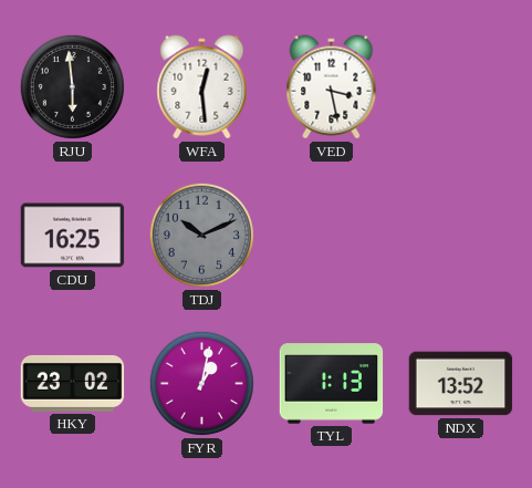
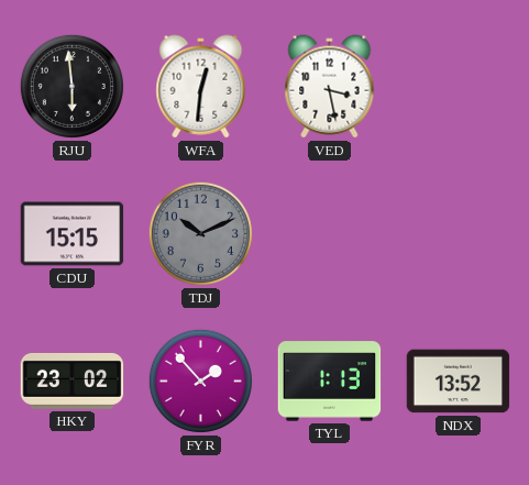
WFA: 12:29 -> 12:31
CDU: 16:25 -> 15:15
FYR: 1:02 -> 1:53
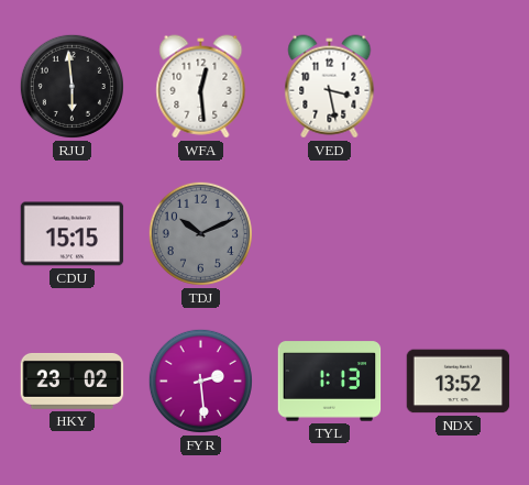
WFA: 12:31 -> 12:29
FYR: 1:53 -> 2:29
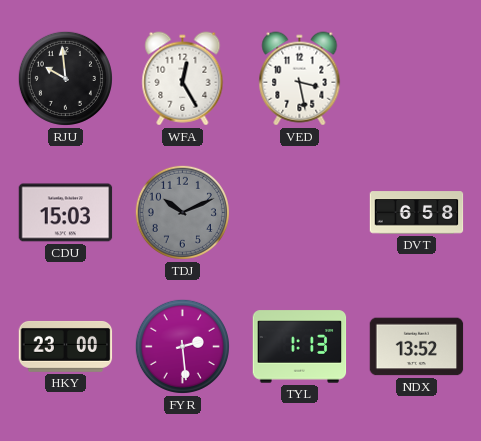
RJU: 5:59 -> 9:59
WFA: 12:29 -> 12:25
CDU: 15:15 -> 15:03
DVT: none -> 6:58
HKY: 23:02 -> 23:00
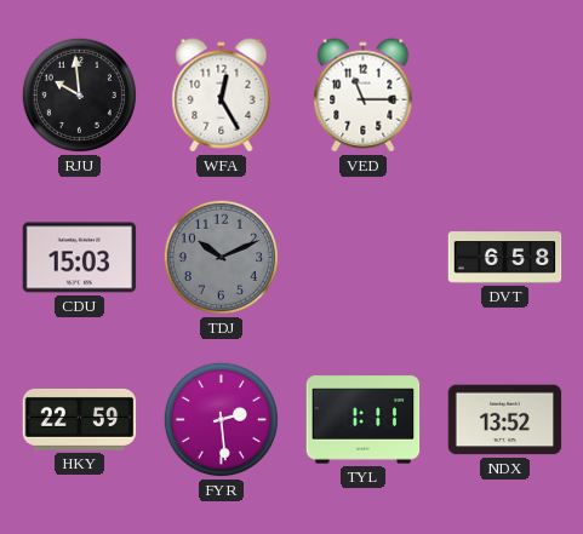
VED: 3:28 -> 11:15
HKY: 23:00 -> 22:59
TYL: 1:13 -> 1:11
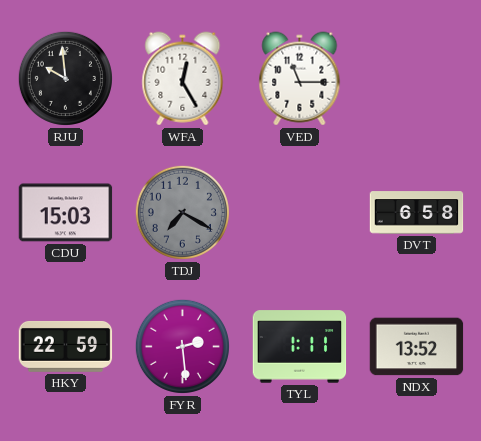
TDJ: 10:11 -> 7:20
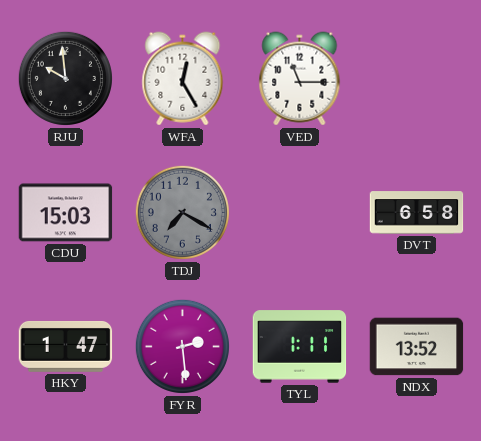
HKY: 22:59 -> 1:47
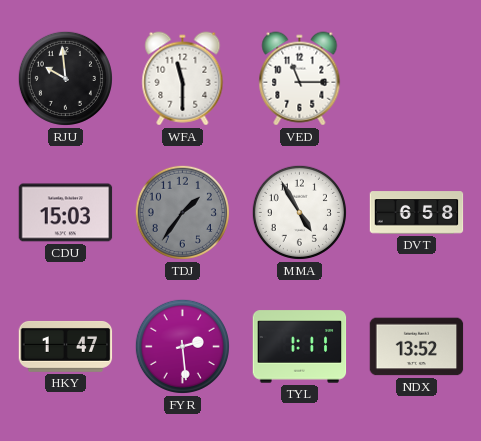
WFA: 12:25 -> 11:30
TDJ: 7:20 -> 1:36
MMA: none -> 4:55
